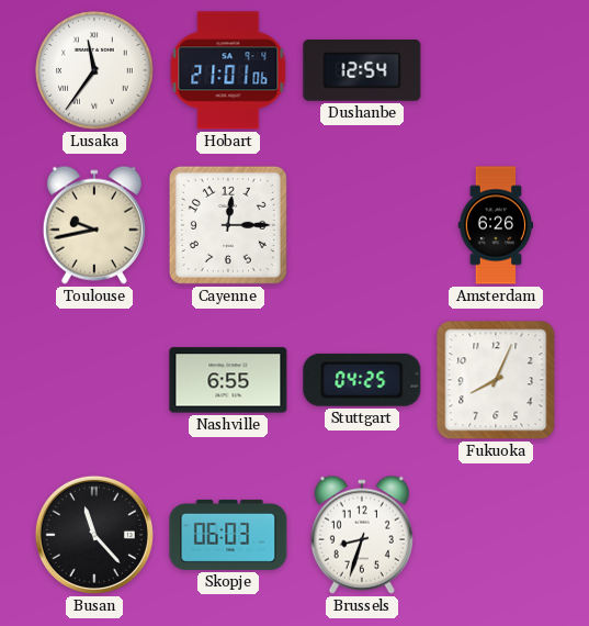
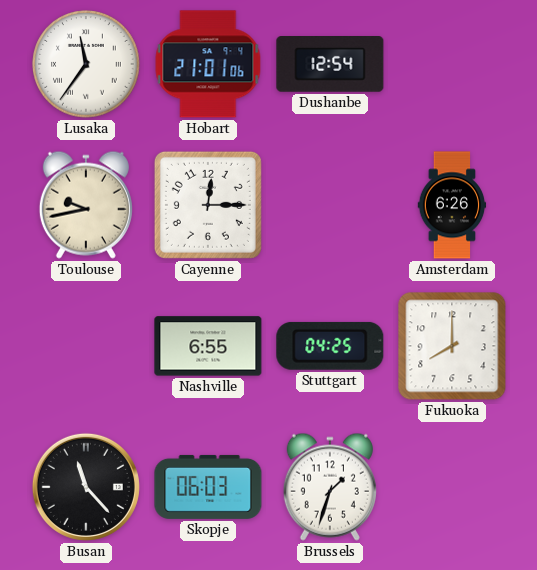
Fukuoka: 8:04 -> 8:00
Brussels: 8:33 -> 1:33
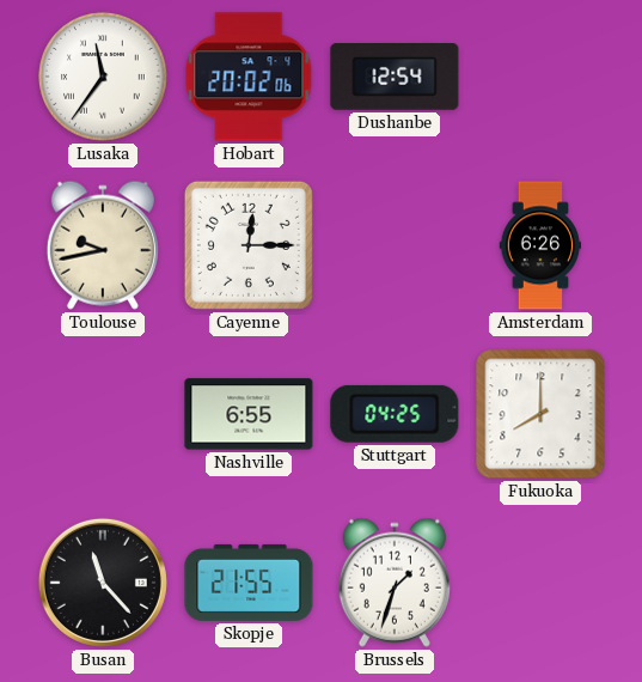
Hobart: 21:01 -> 20:02
Skopje: 06:03 -> 21:55
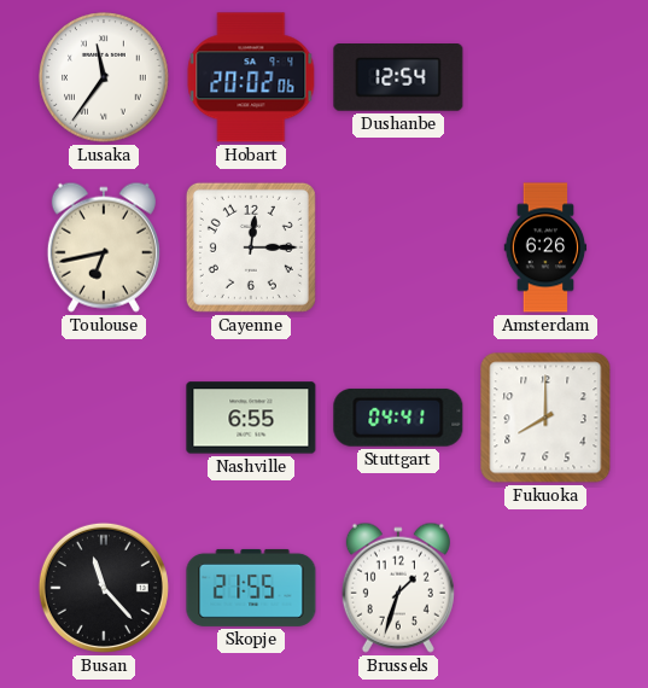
Toulouse: 9:43 -> 6:43
Stuttgart: 04:25 -> 04:41
